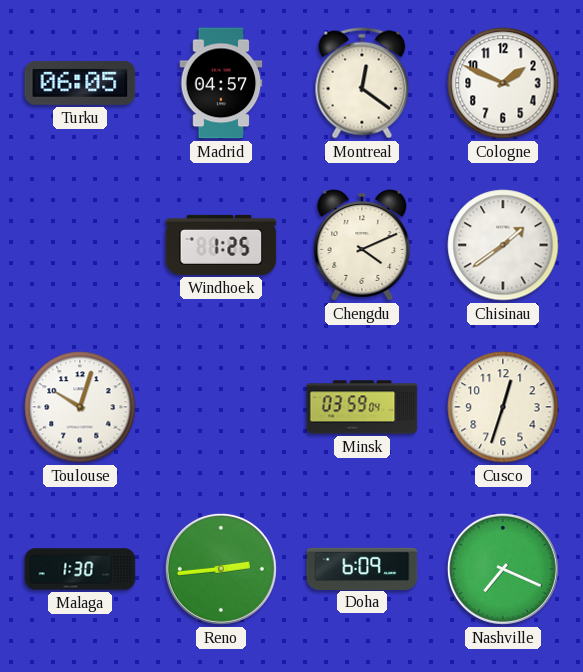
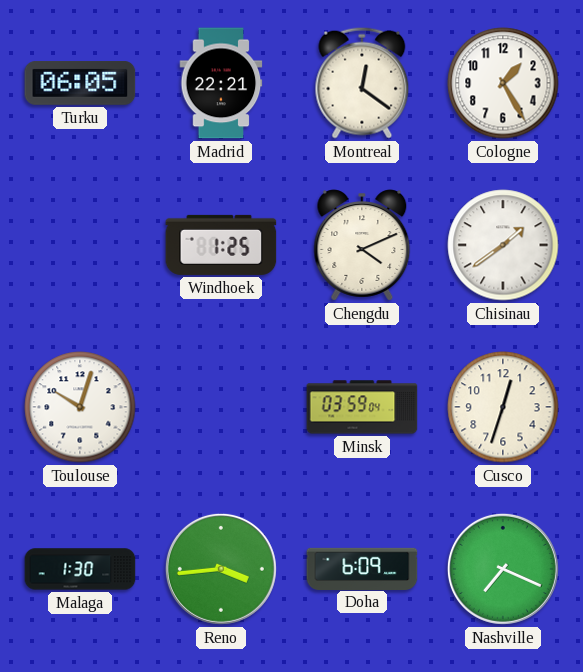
Madrid: 04:57 -> 22:21
Cologne: 1:49 -> 1:25
Reno: 2:44 -> 3:44
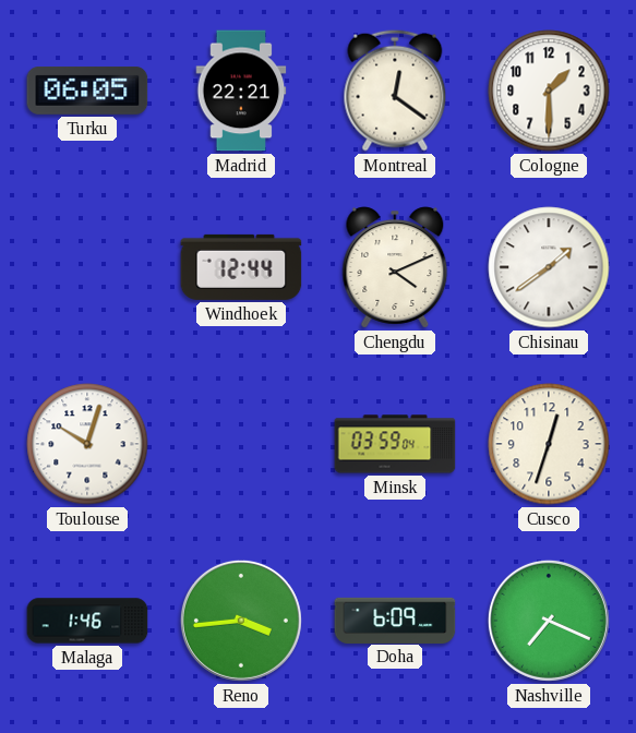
Cologne: 1:25 -> 1:30
Windhoek: 1:25 -> 12:44
Malaga: 1:30 -> 1:46
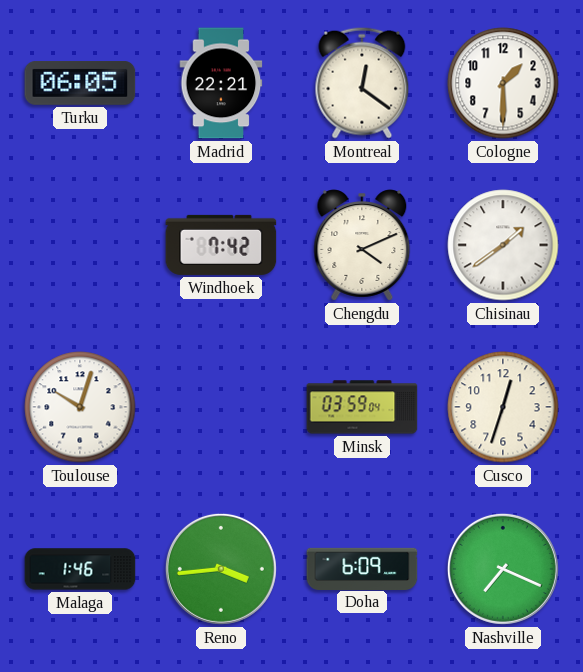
Windhoek: 12:44 -> 7:42
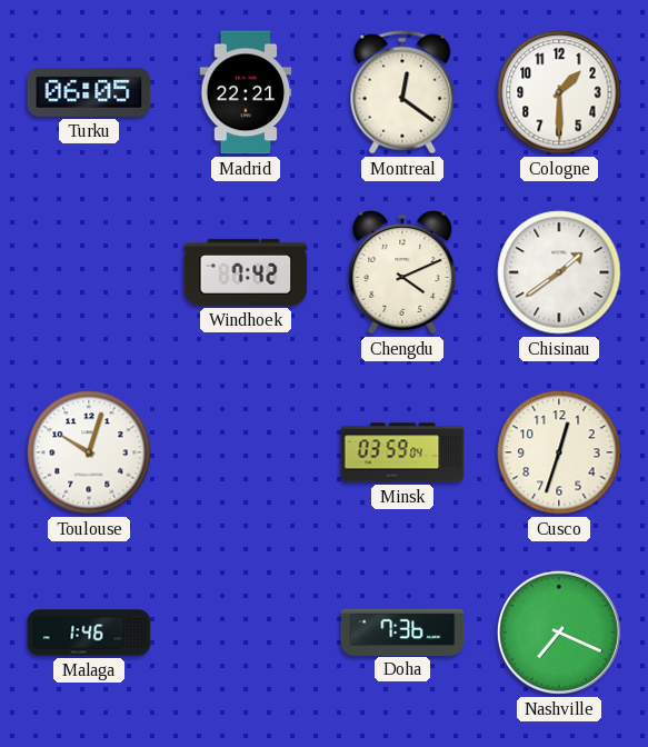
Reno: 3:44 -> none
Doha: 6:09 -> 7:36
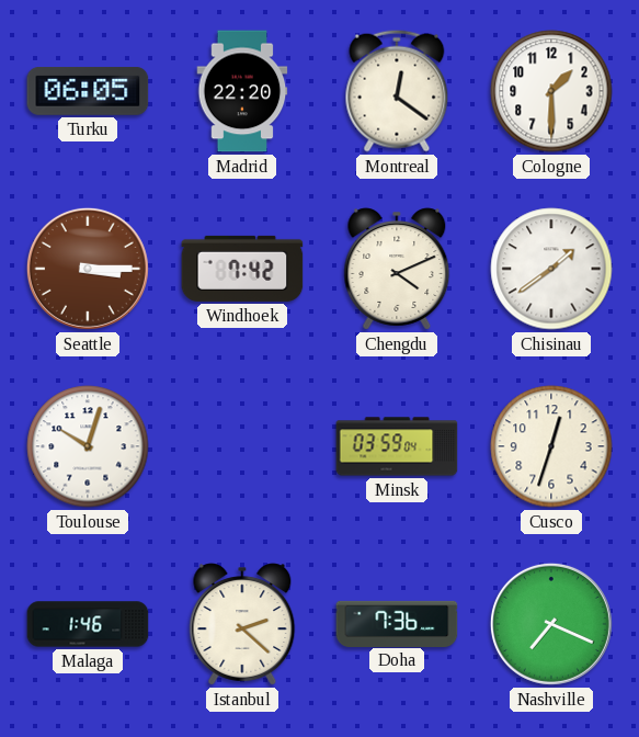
Madrid: 22:21 -> 22:20
Seattle: none -> 3:15
Istanbul: none -> 2:22
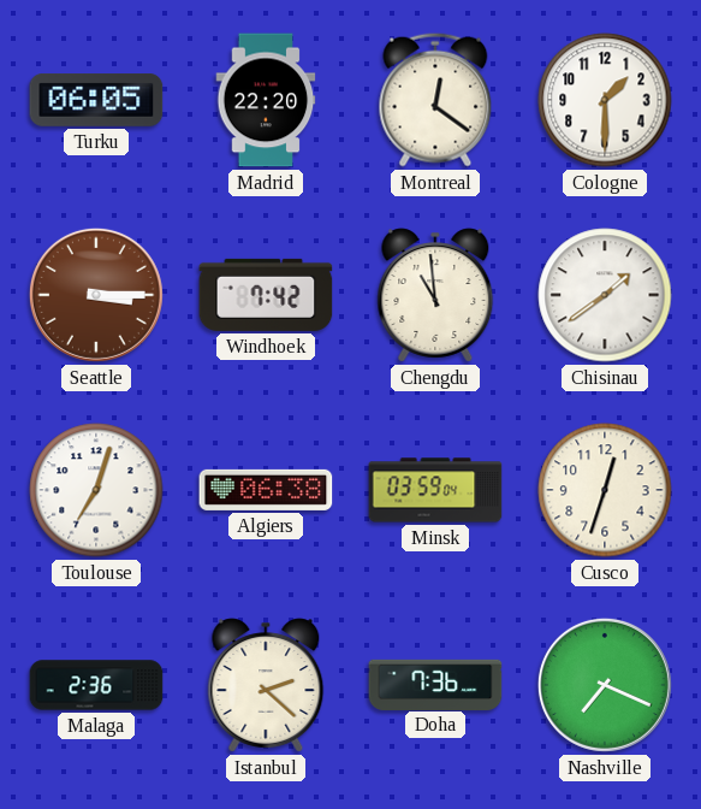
Chengdu: 4:11 -> 10:59
Toulouse: 10:03 -> 7:03
Algiers: none -> 06:38
Malaga: 1:46 -> 2:36
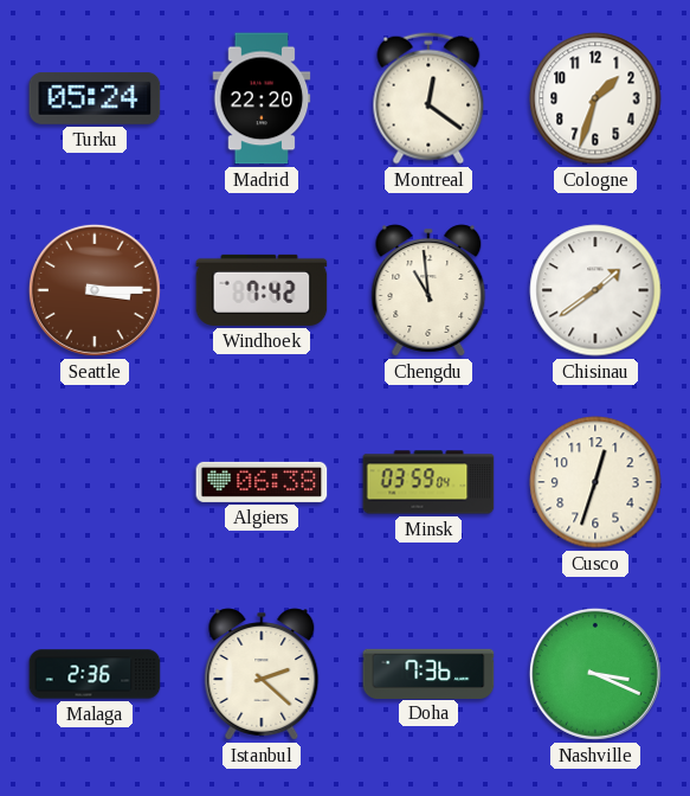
Turku: 06:05 -> 05:24
Cologne: 1:30 -> 1:33
Toulouse: 7:03 -> none
Nashville: 7:19 -> 3:19
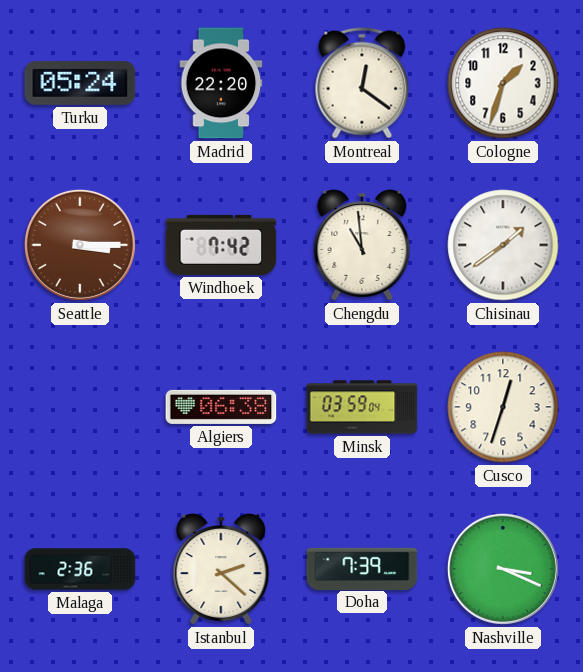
Doha: 7:36 -> 7:39
